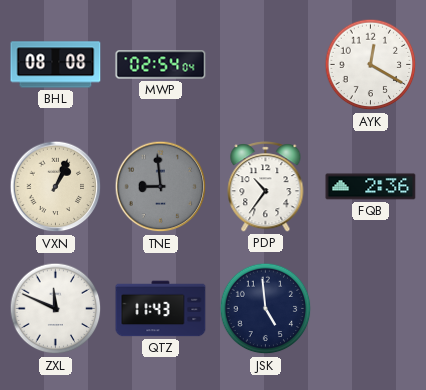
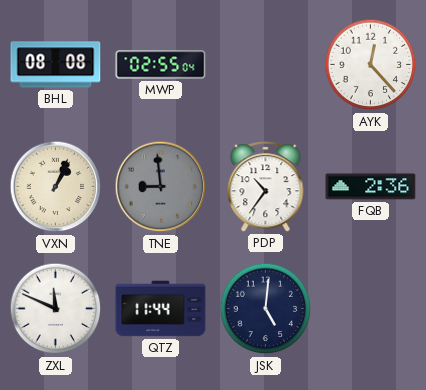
MWP: 02:54 -> 02:55
AYK: 12:20 -> 12:23
QTZ: 11:43 -> 11:44
JSK: 4:59 -> 5:01
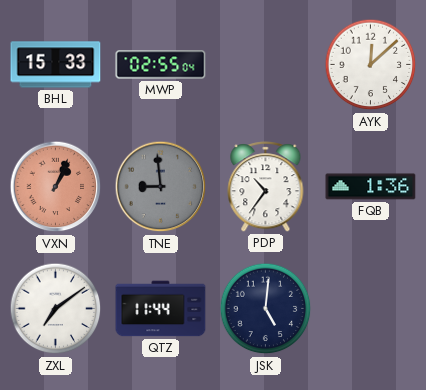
BHL: 08:08 -> 15:33
AYK: 12:23 -> 12:08
VXN dial: cream -> salmon
FQB: 2:36 -> 1:36
ZXL: 11:49 -> 7:09
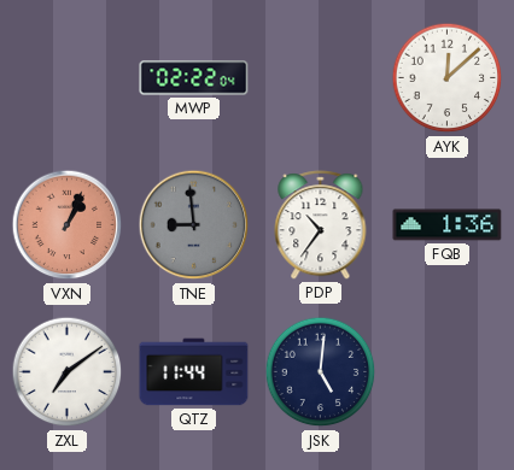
BHL: 15:33 -> none
MWP: 02:55 -> 02:22
